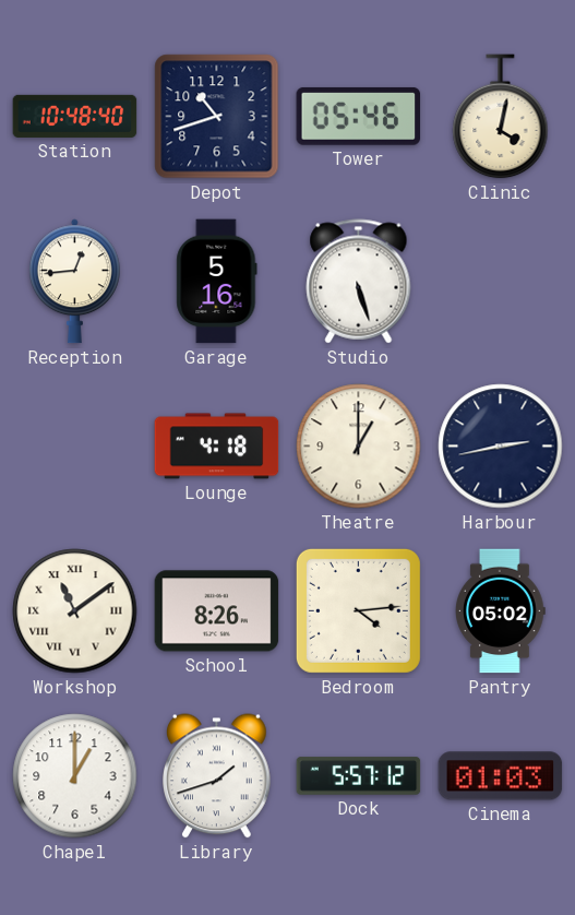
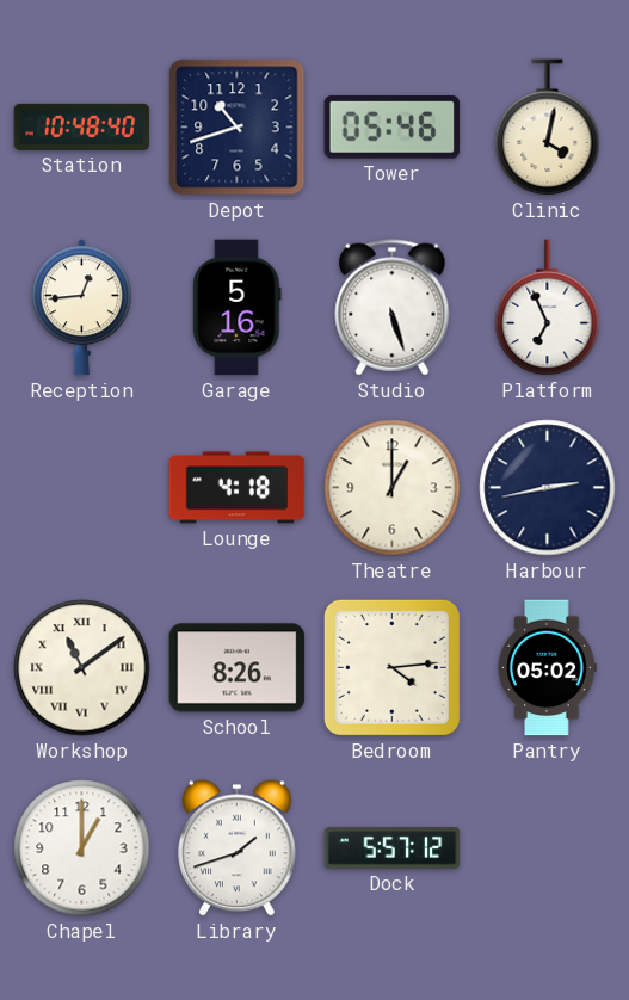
Platform: none -> 6:56
Cinema: 01:03 -> none
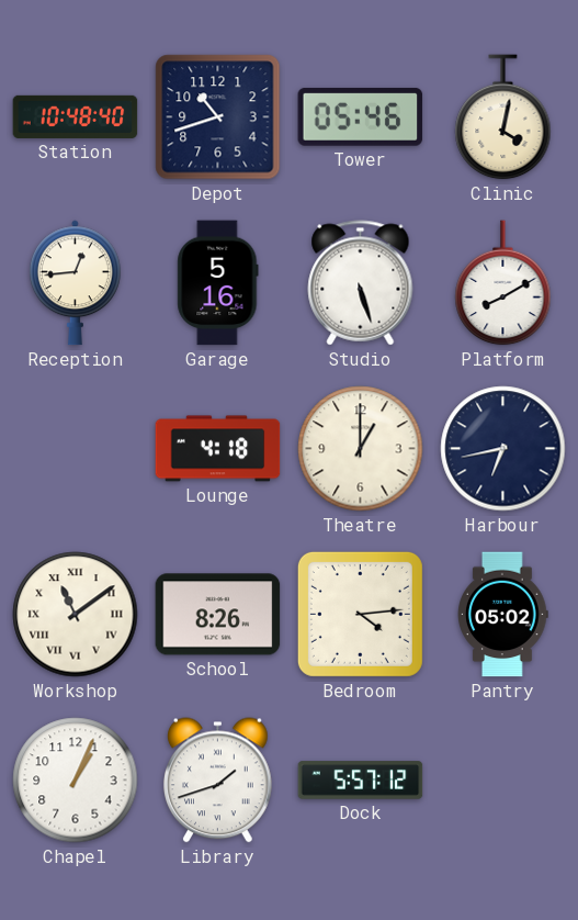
Platform: 6:56 -> 8:10
Harbour: 2:43 -> 6:43
Chapel: 1:00 -> 1:04
